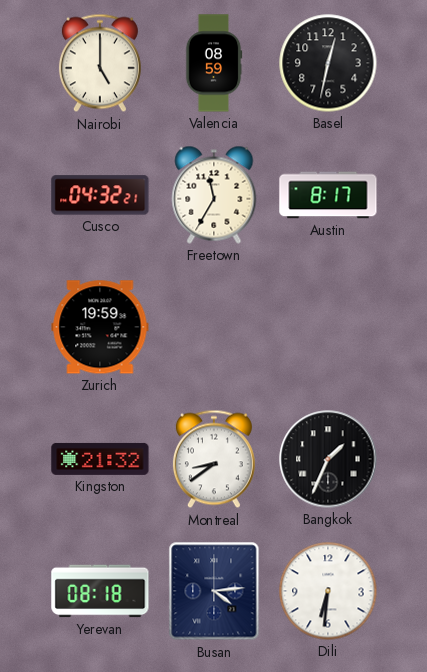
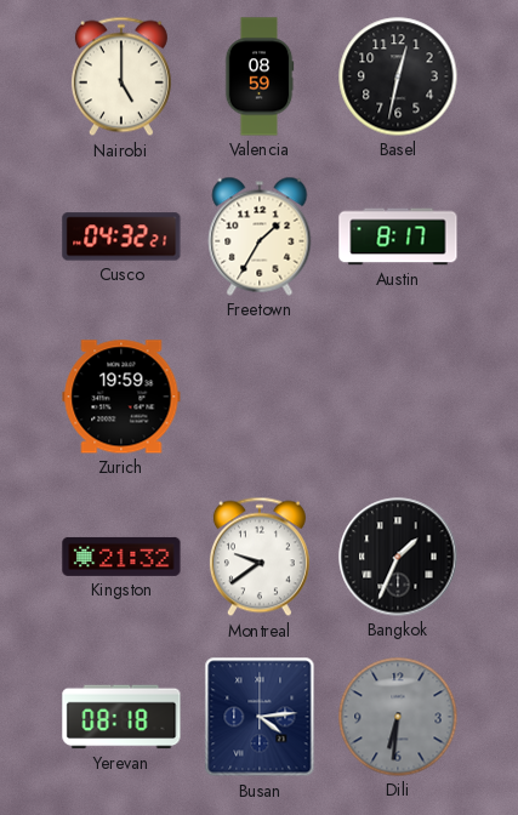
Freetown: 11:35 -> 1:35
Montreal: 8:39 -> 9:39
Dili dial: white -> grey
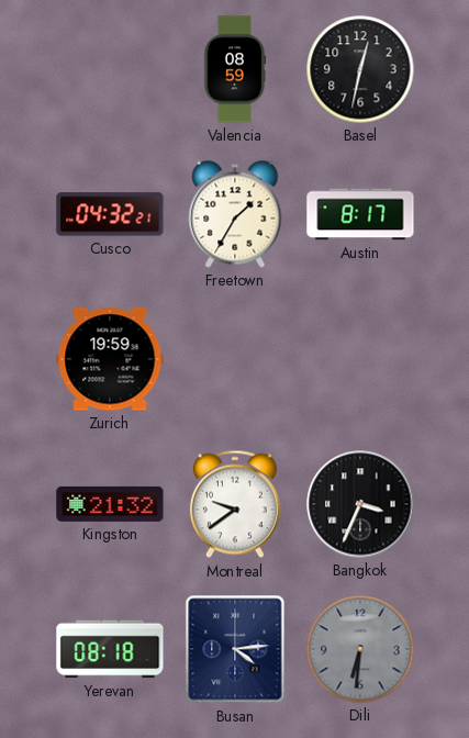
Nairobi: 5:00 -> none
Bangkok: 1:34 -> 3:34
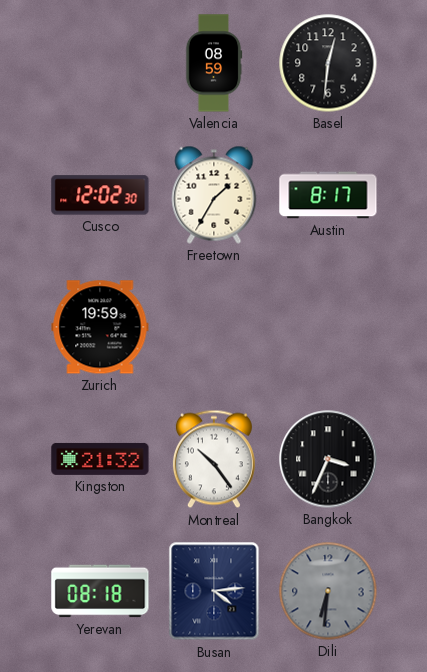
Basel: 12:32 -> 12:31
Cusco: 04:32 -> 12:02
Montreal: 9:39 -> 10:24
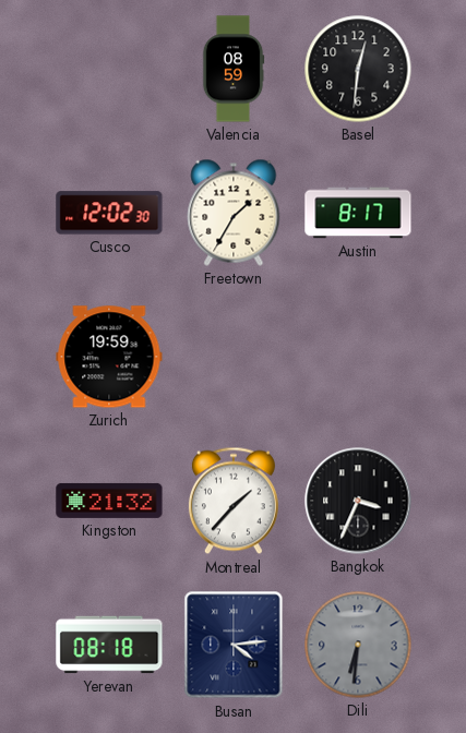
Montreal: 10:24 -> 1:37
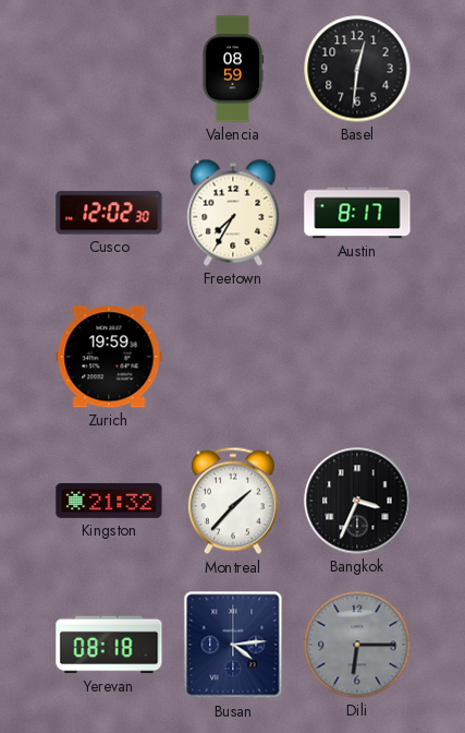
Freetown: 1:35 -> 7:35
Dili: 6:31 -> 6:15
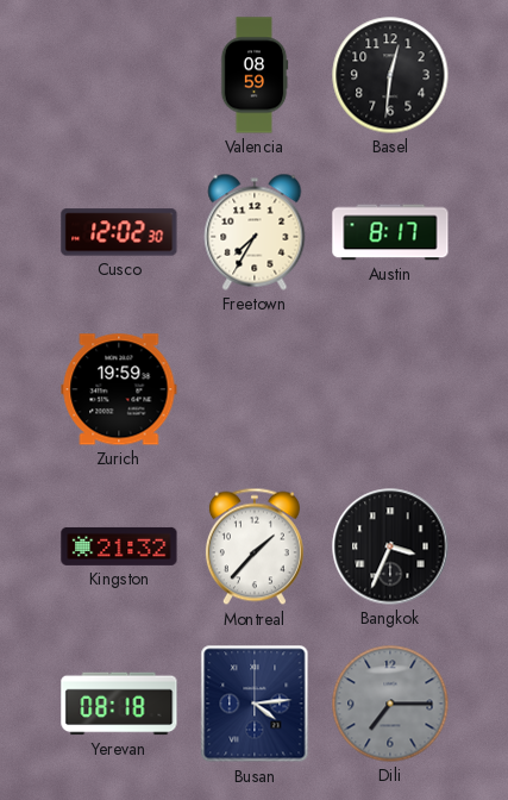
Dili: 6:15 -> 7:15
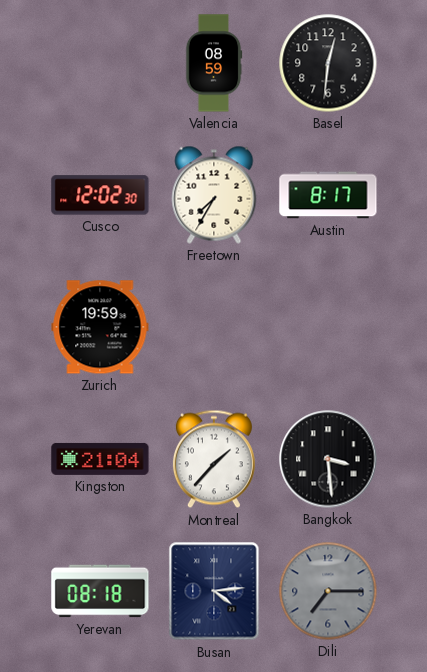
Kingston: 21:32 -> 21:04
Bangkok: 3:34 -> 3:29
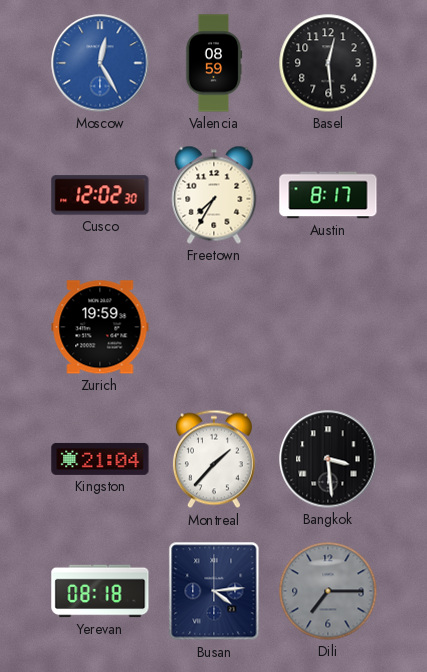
Moscow: none -> 12:25
Basel: 12:31 -> 12:29
